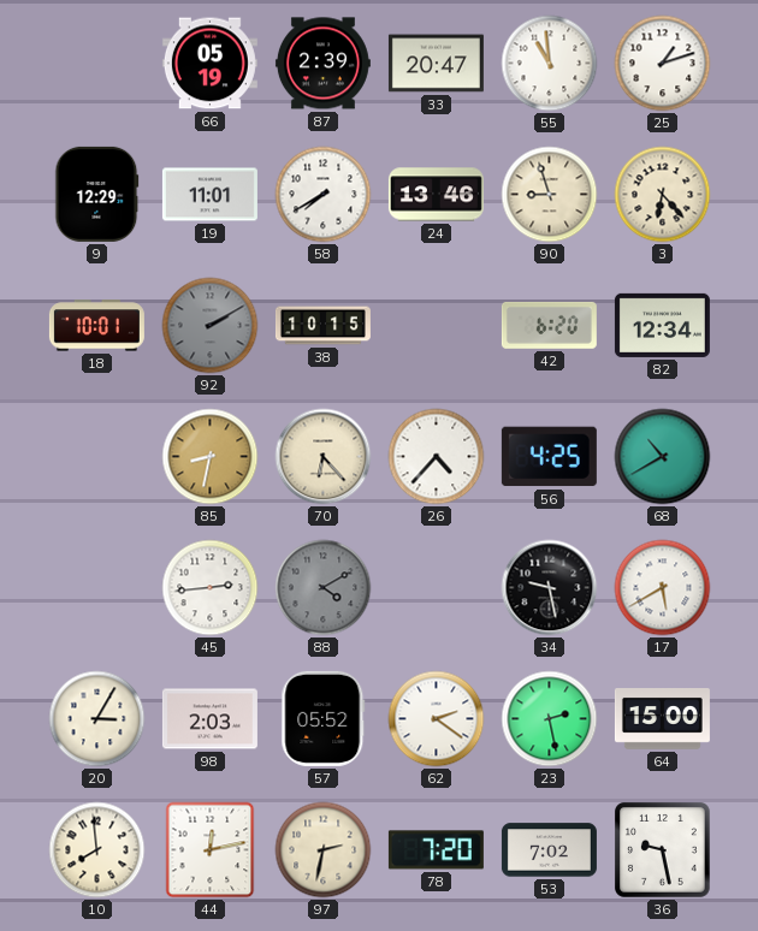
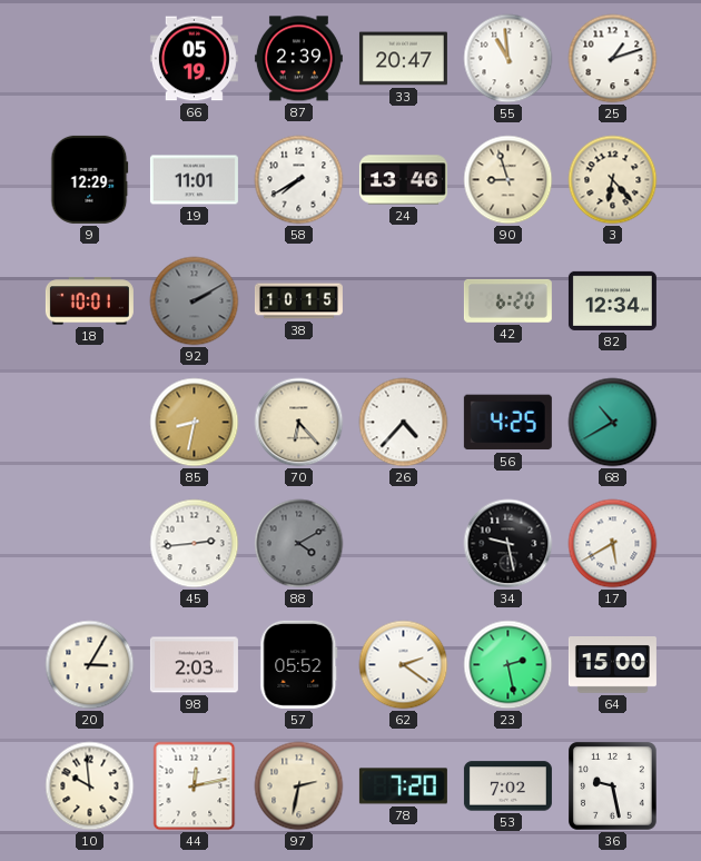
10: 7:59 -> 9:59
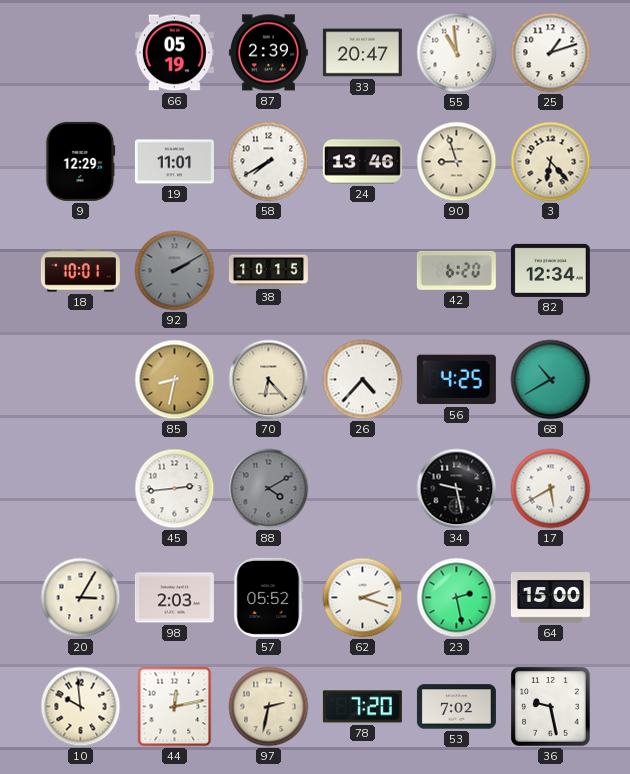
62: 2:21 -> 2:18
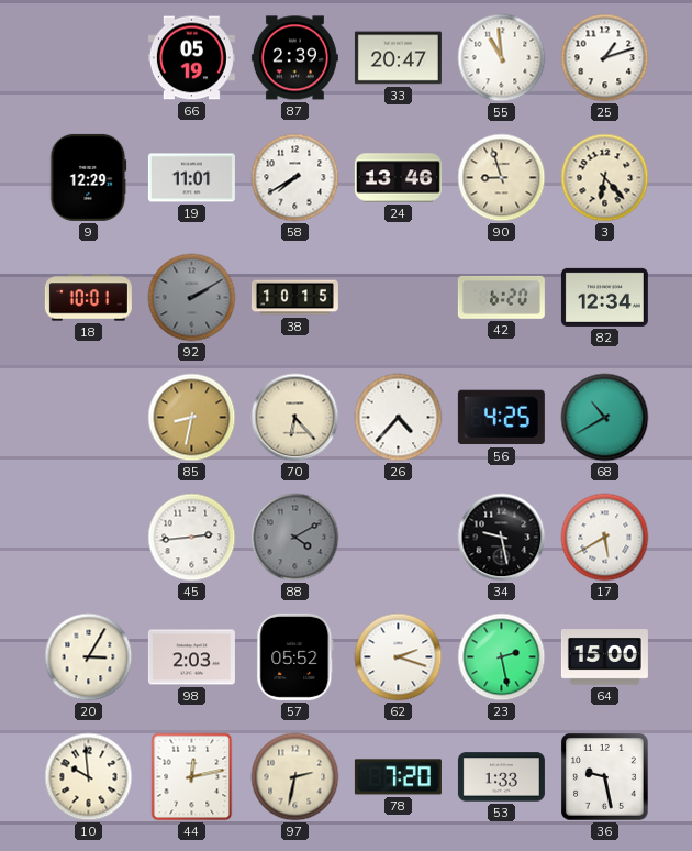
53: 7:02 -> 1:33
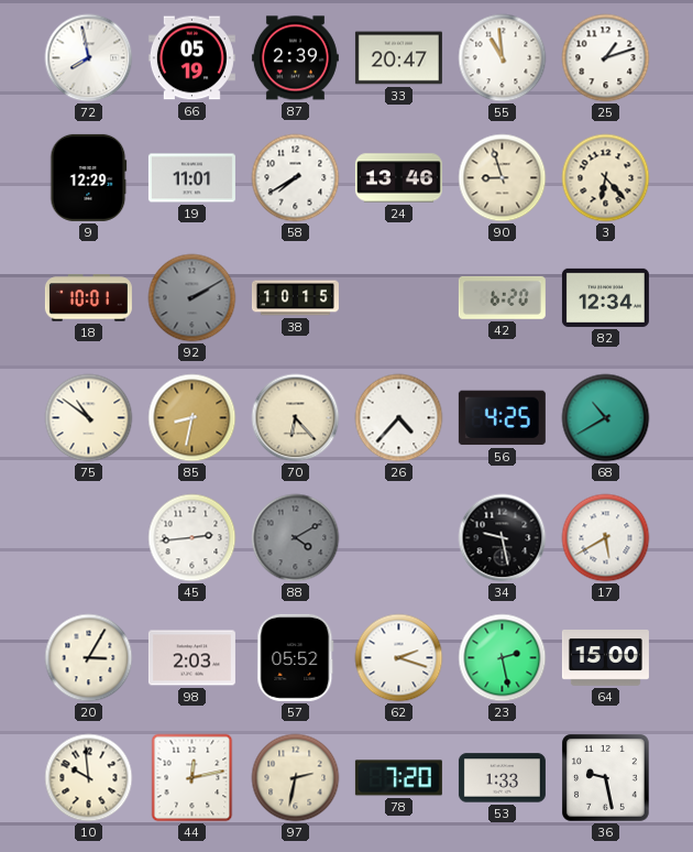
72: none -> 7:58
75: none -> 10:51
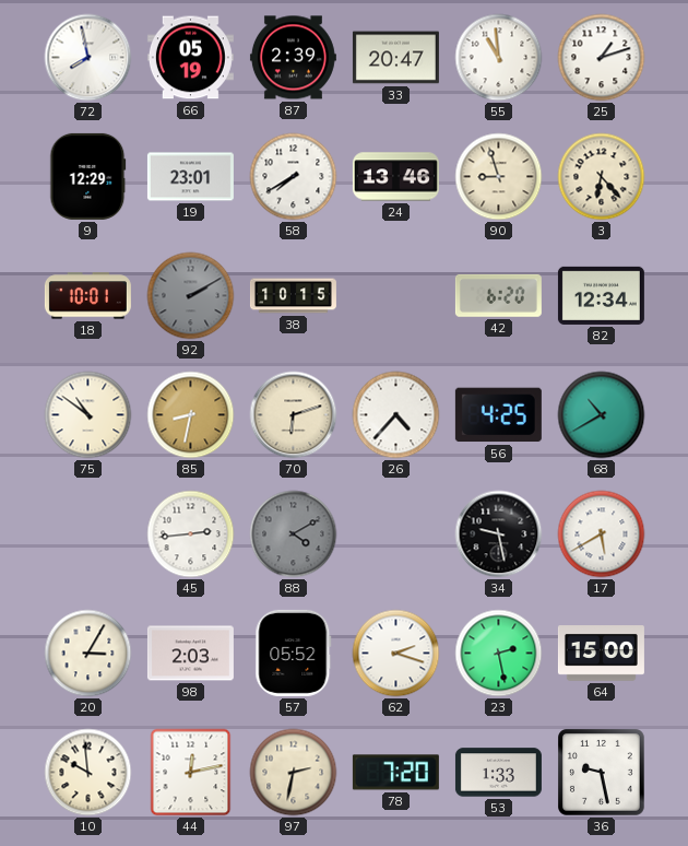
19: 11:01 -> 23:01
70: 6:23 -> 6:12
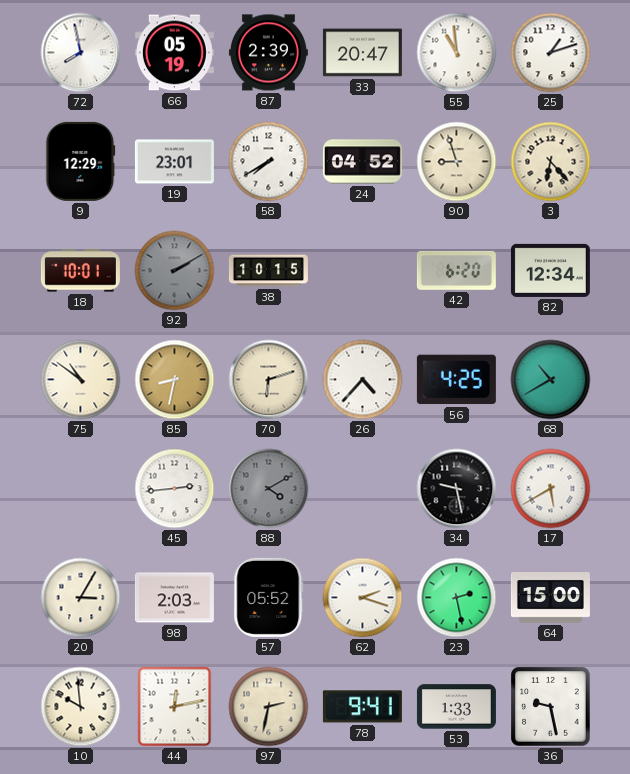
24: 13:46 -> 04:52
78: 7:20 -> 9:41
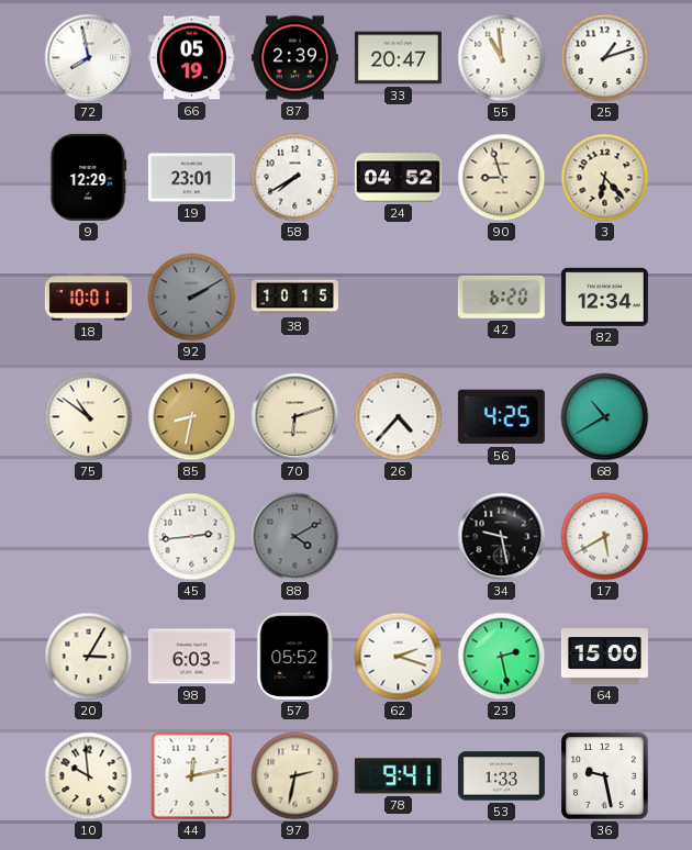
98: 2:03 -> 6:03
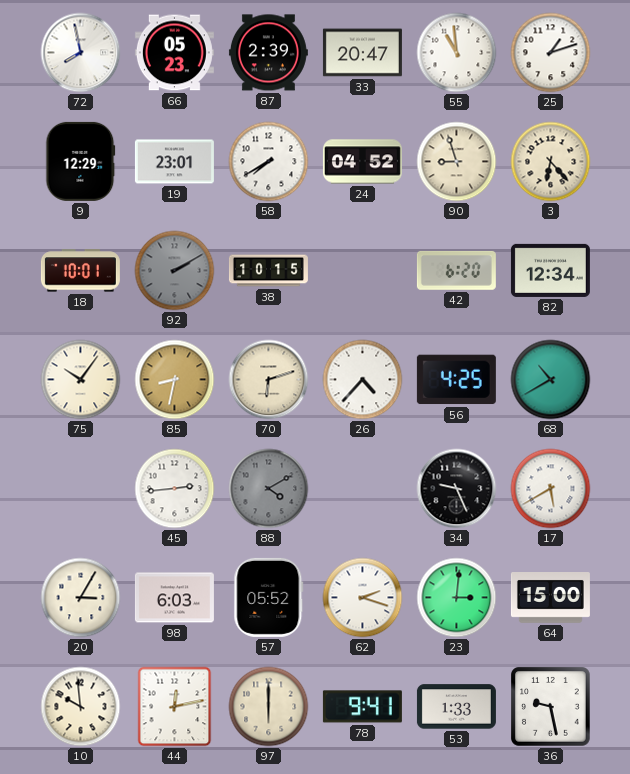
66: 05:19 -> 05:23
75: 10:51 -> 10:06
34: 9:28 -> 9:26
23: 2:28 -> 3:01
97: 2:32 -> 6:00
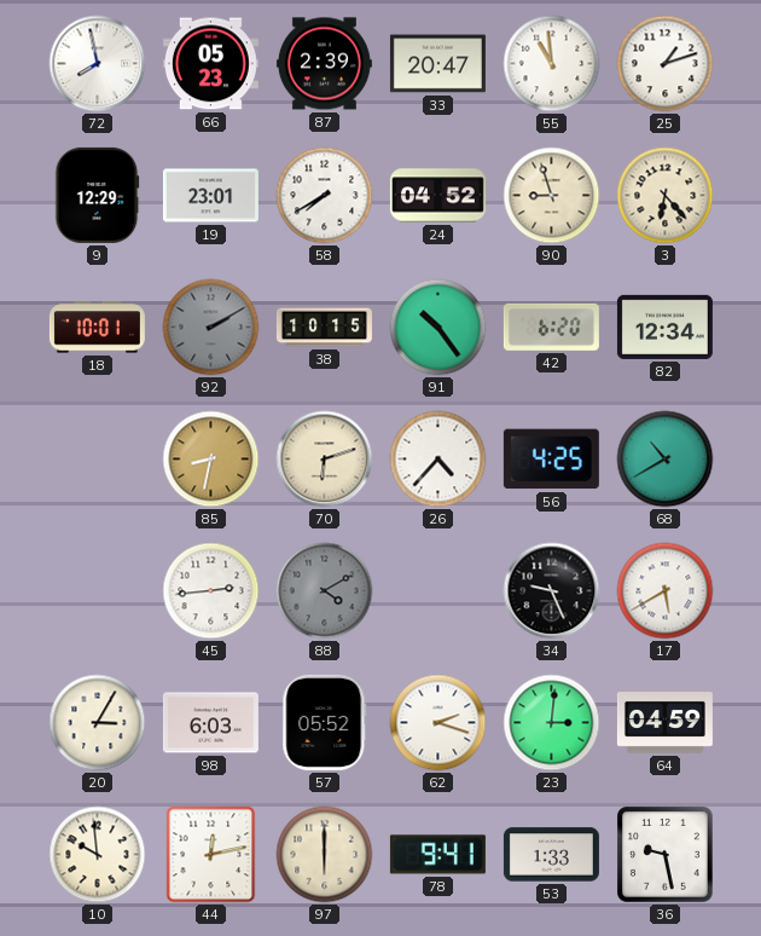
91: none -> 10:24
75: 10:06 -> none
64: 15:00 -> 04:59
